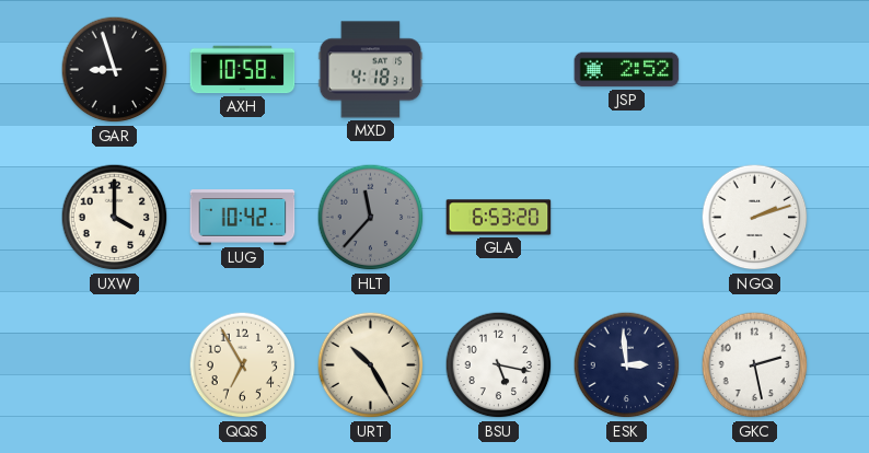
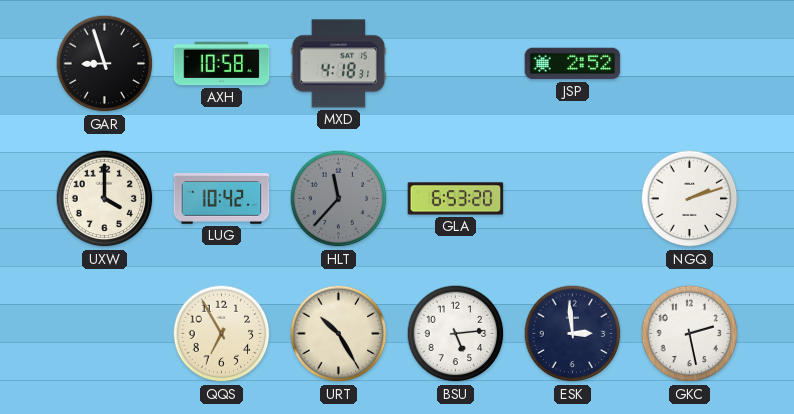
BSU: 5:17 -> 5:14
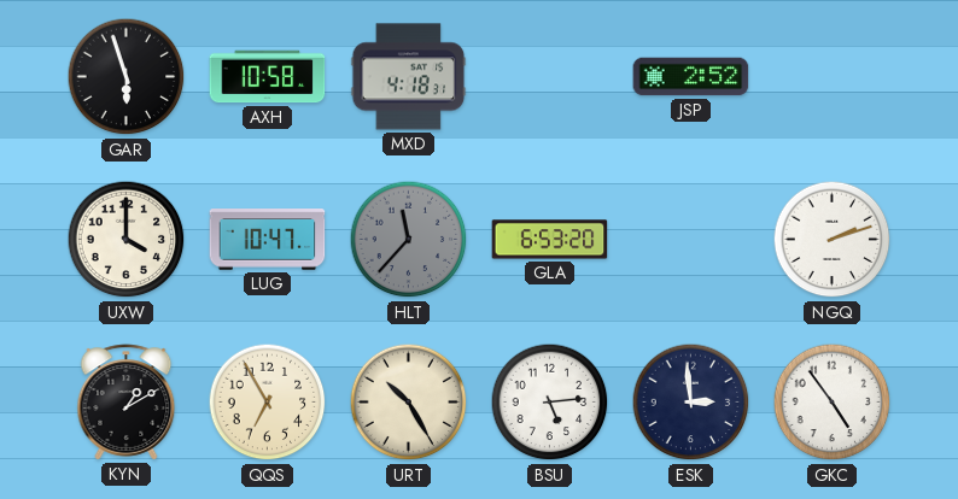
GAR: 8:57 -> 5:57
LUG: 10:42 -> 10:47
KYN: none -> 1:10
GKC: 2:28 -> 4:54
